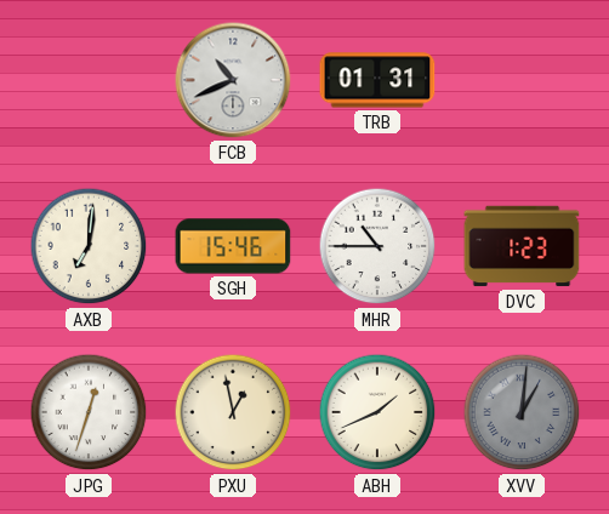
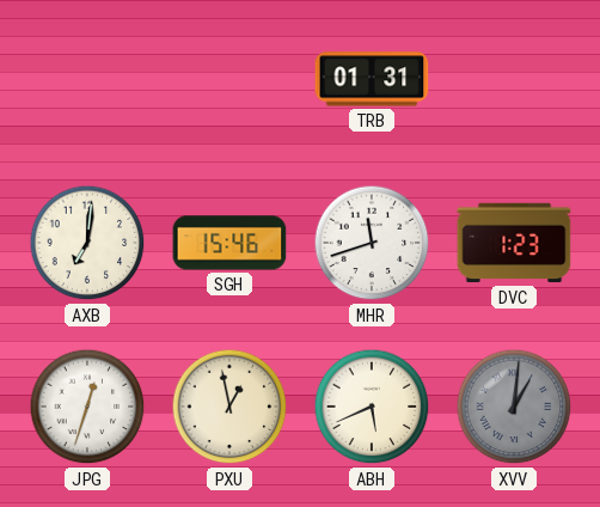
FCB: 10:41 -> none
MHR: 10:45 -> 11:42
ABH: 1:41 -> 5:41
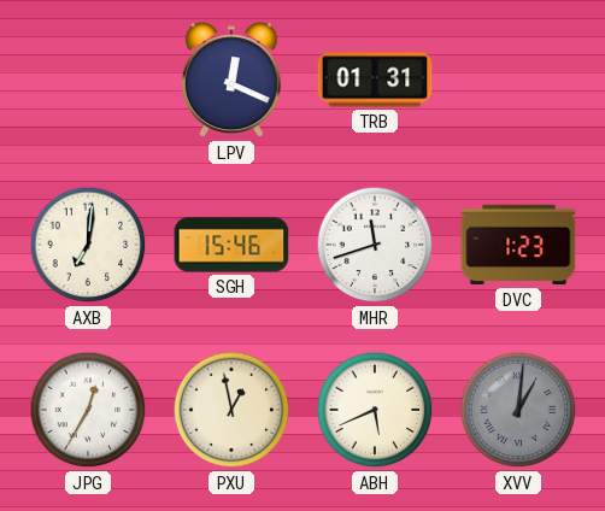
LPV: none -> 12:19
JPG: 12:33 -> 12:35
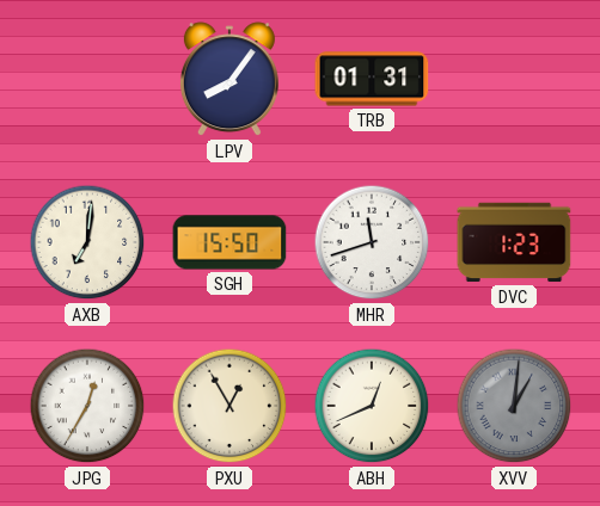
LPV: 12:19 -> 8:06
SGH: 15:46 -> 15:50
PXU: 12:58 -> 12:55
ABH: 5:41 -> 12:41
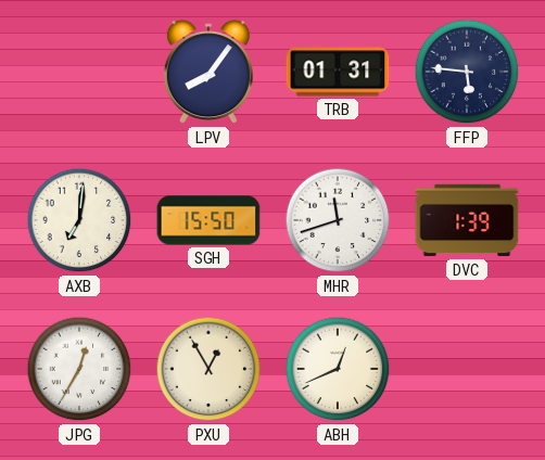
FFP: none -> 5:46
DVC: 1:23 -> 1:39
XVV: 1:01 -> none
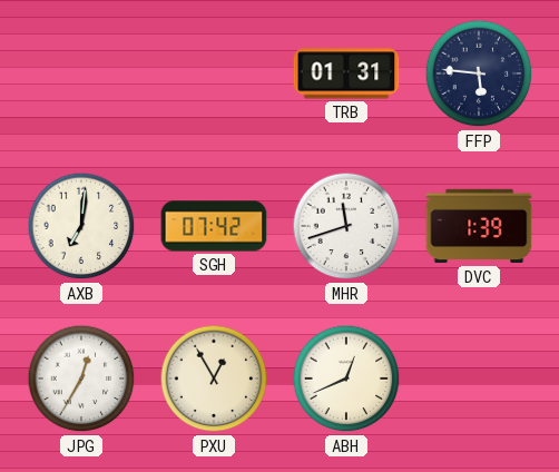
LPV: 8:06 -> none
SGH: 15:50 -> 07:42
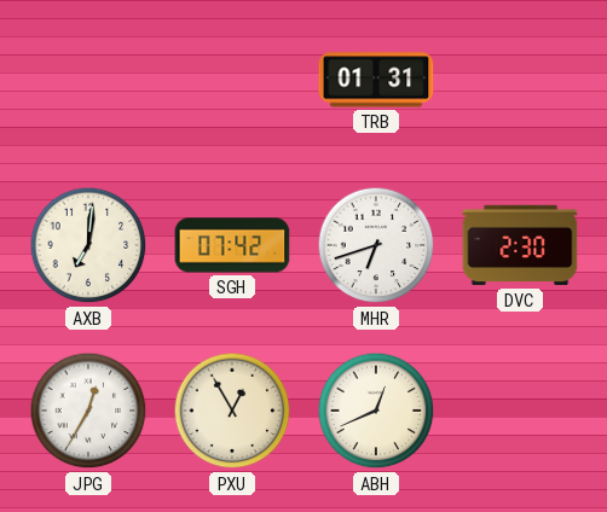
FFP: 5:46 -> none
MHR: 11:42 -> 6:42
DVC: 1:39 -> 2:30
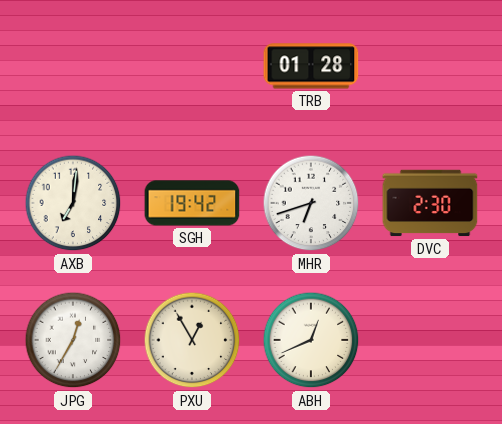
TRB: 01:31 -> 01:28
SGH: 07:42 -> 19:42
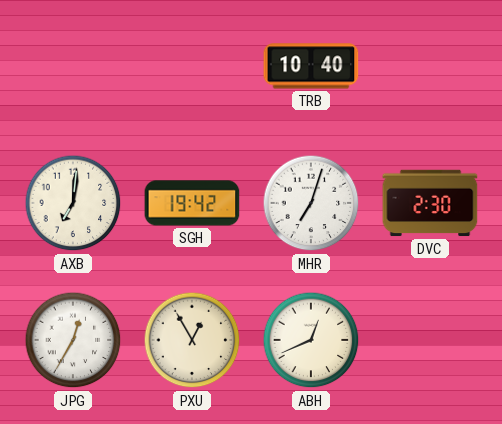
TRB: 01:28 -> 10:40
MHR: 6:42 -> 7:03
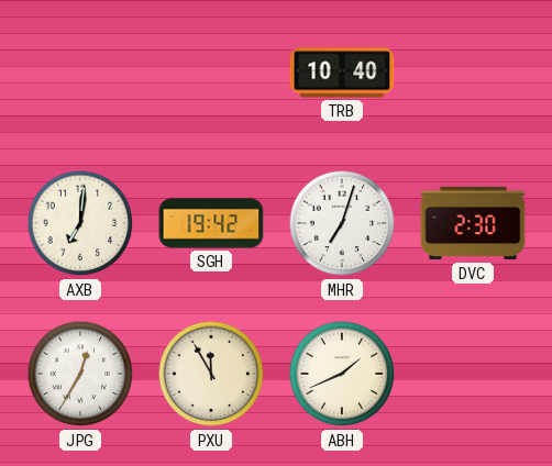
PXU: 12:55 -> 11:55
ABH: 12:41 -> 1:41
